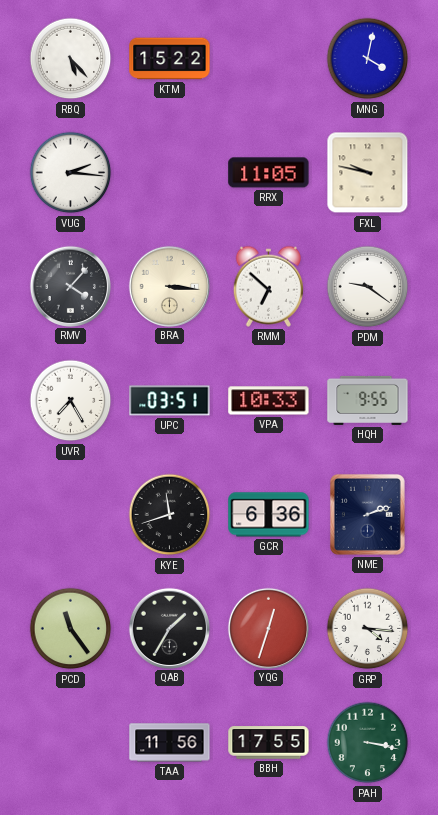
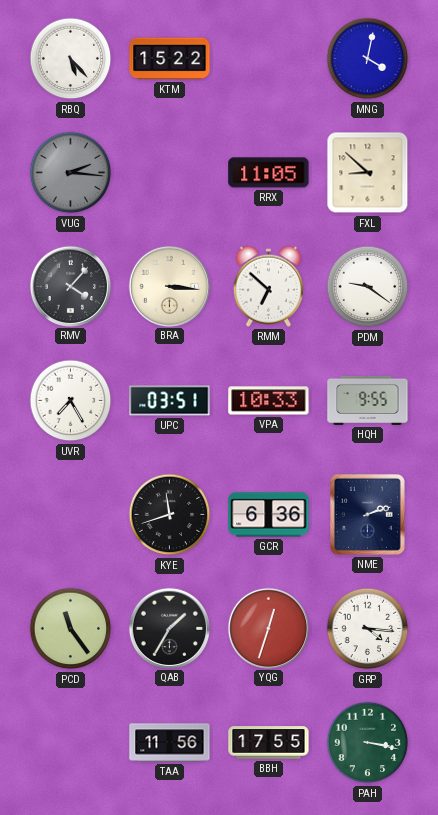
VUG dial: white -> grey
FXL: 9:47 -> 8:52
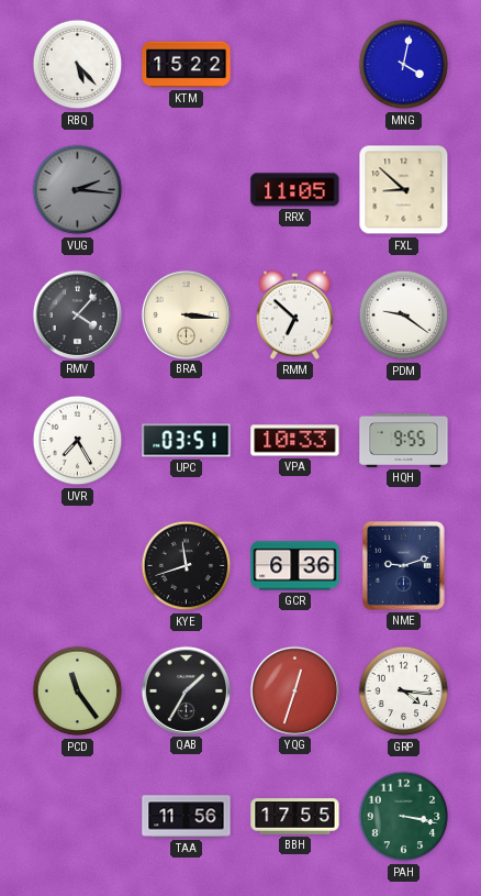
NME: 2:12 -> 9:12
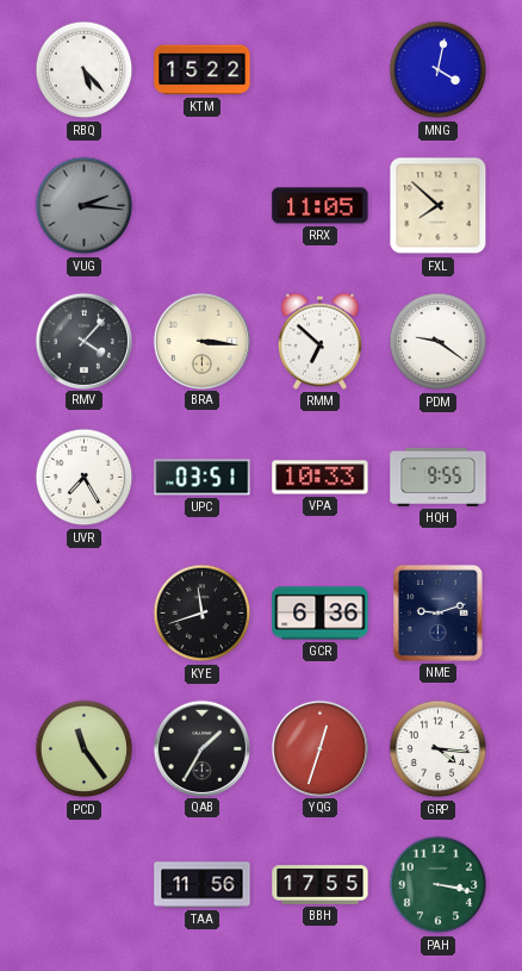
FXL: 8:52 -> 7:52
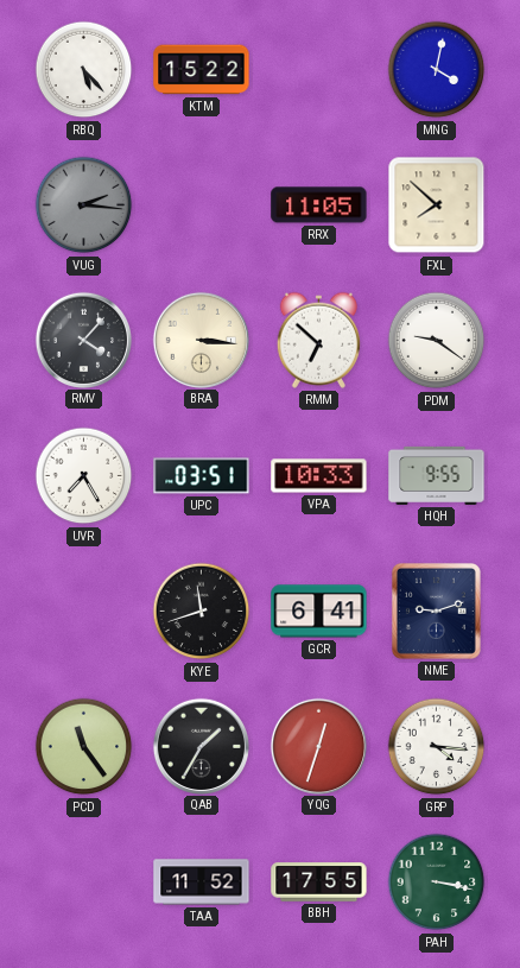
GCR: 6:36 -> 6:41
TAA: 11:56 -> 11:52
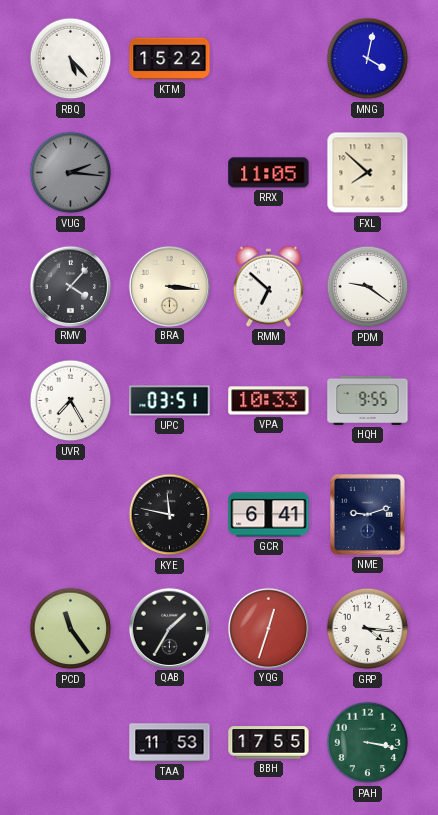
KYE: 11:42 -> 11:47
TAA: 11:52 -> 11:53
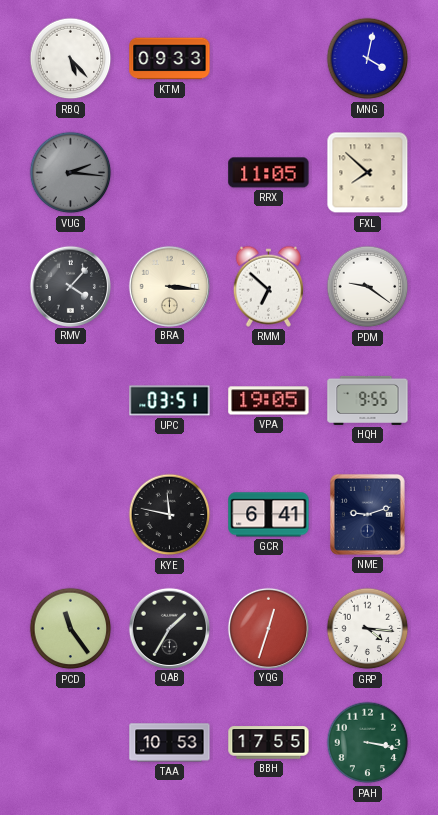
KTM: 15:22 -> 09:33
UVR: 7:25 -> none
VPA: 10:33 -> 19:05
TAA: 11:53 -> 10:53
